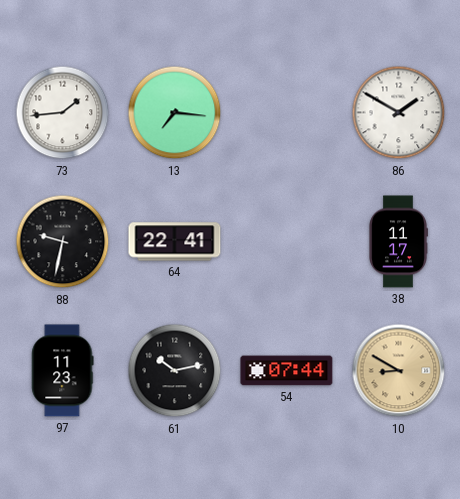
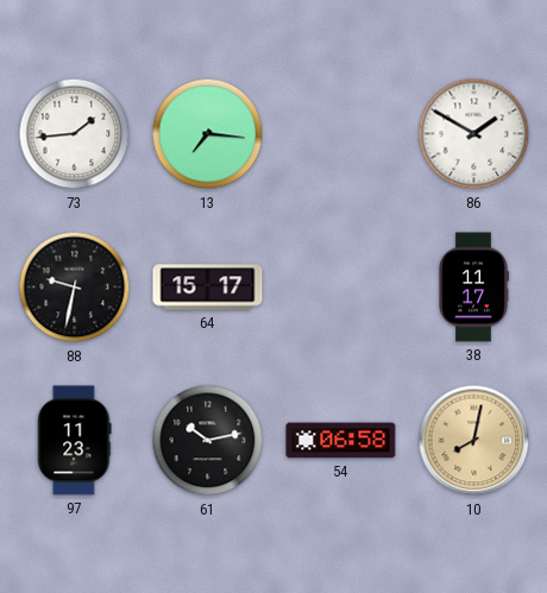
64: 22:41 -> 15:17
54: 07:44 -> 06:58
10: 8:50 -> 8:02
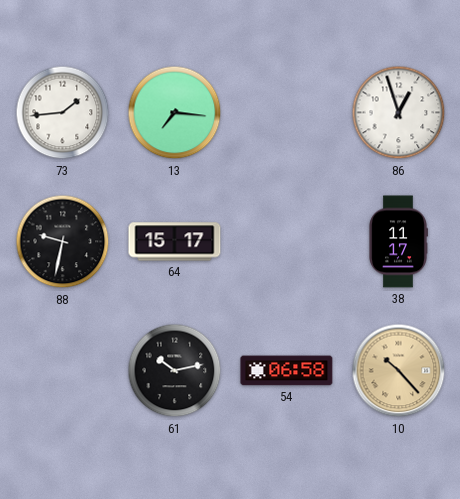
86: 1:50 -> 12:57
97: 11:23 -> none
10: 8:02 -> 10:23
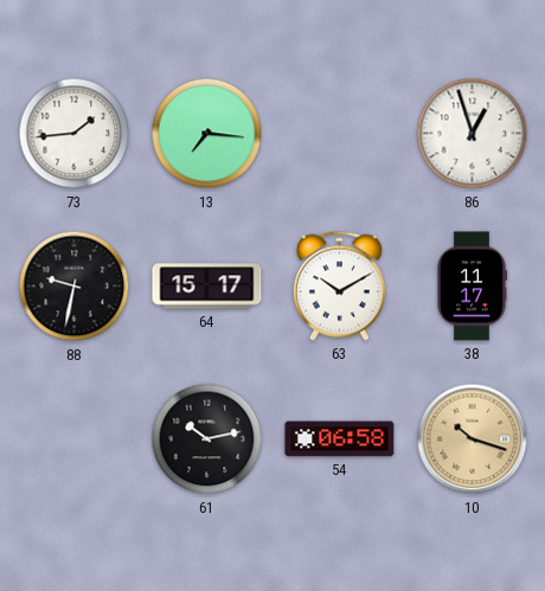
63: none -> 10:10
10: 10:23 -> 10:18
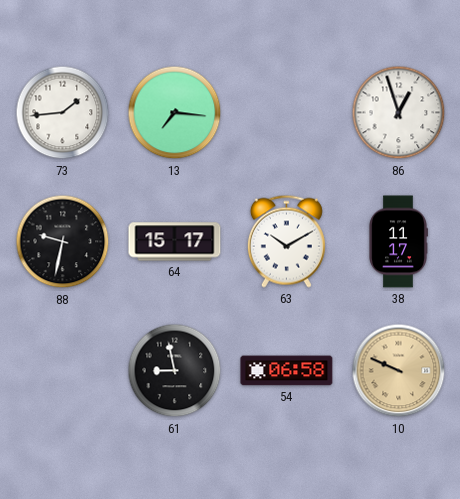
61: 10:13 -> 8:58
10: 10:18 -> 9:49
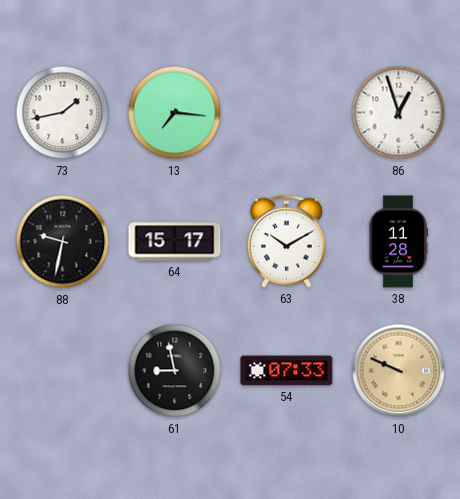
73: 1:44 -> 1:43
38: 11:17 -> 11:28
54: 06:58 -> 07:33
